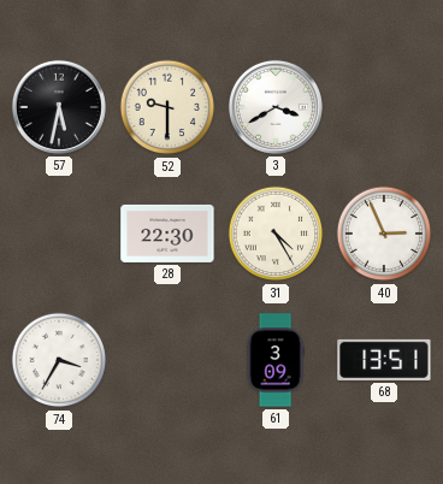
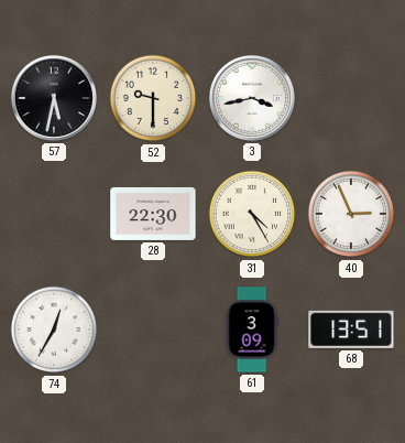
3: 3:40 -> 3:43
74: 3:35 -> 12:35
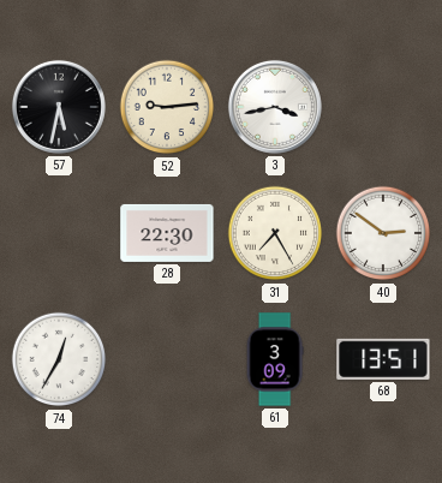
52: 9:30 -> 9:14
31: 4:25 -> 7:25
40: 2:56 -> 2:51
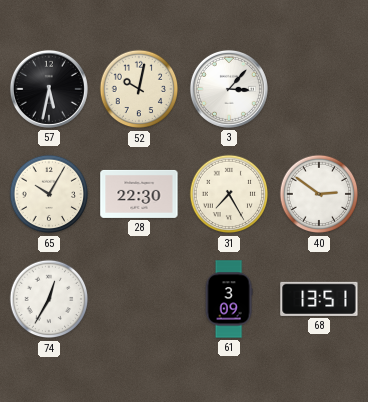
52: 9:14 -> 10:02
3: 3:43 -> 3:07
65: none -> 10:05
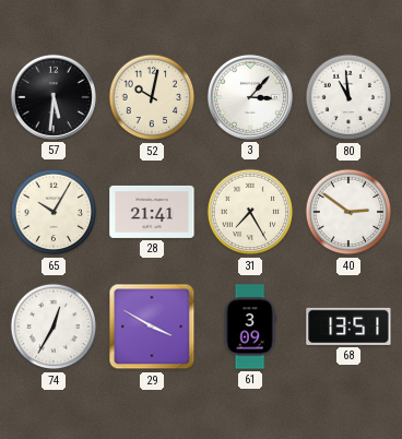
57: 5:32 -> 5:31
80: none -> 10:59
28: 22:30 -> 21:41
29: none -> 3:50
